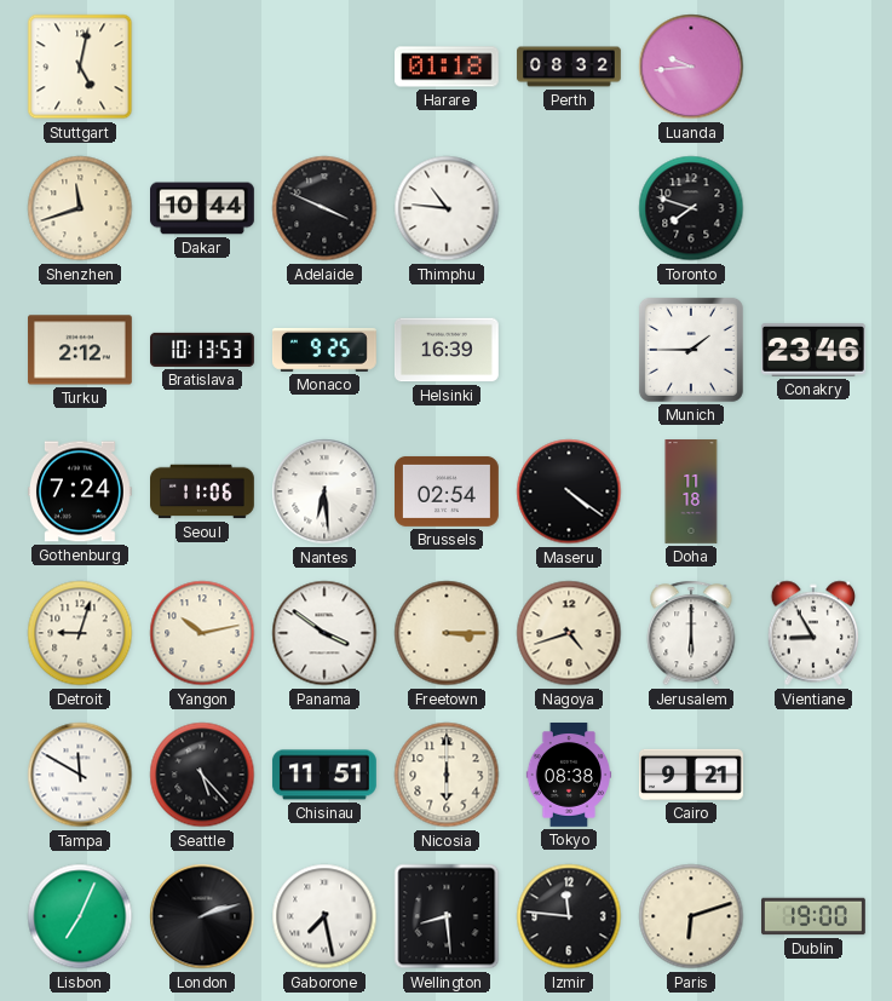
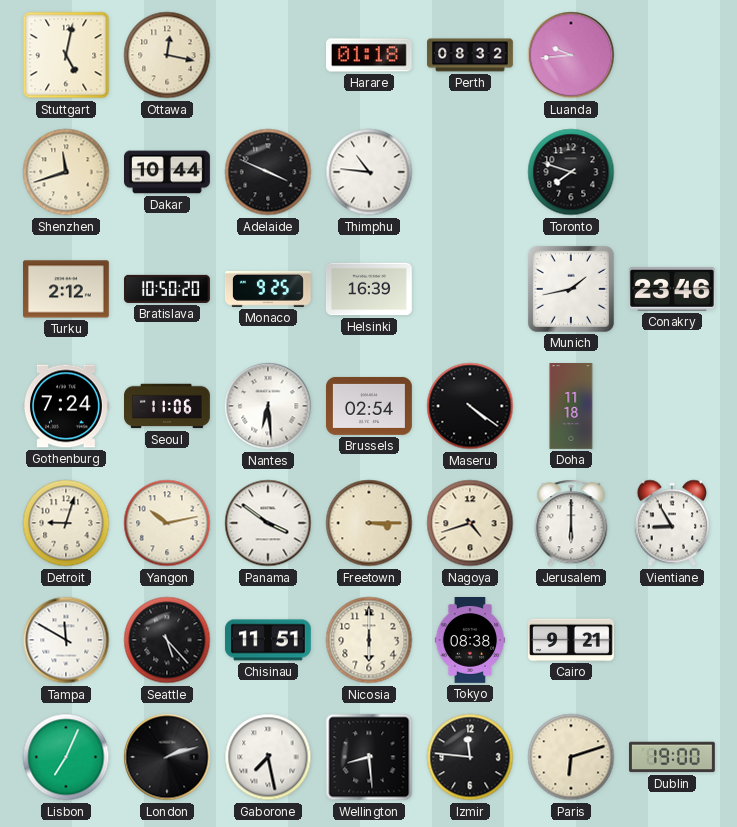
Ottawa: none -> 12:17
Bratislava: 10:13 -> 10:50
Munich: 1:45 -> 1:43
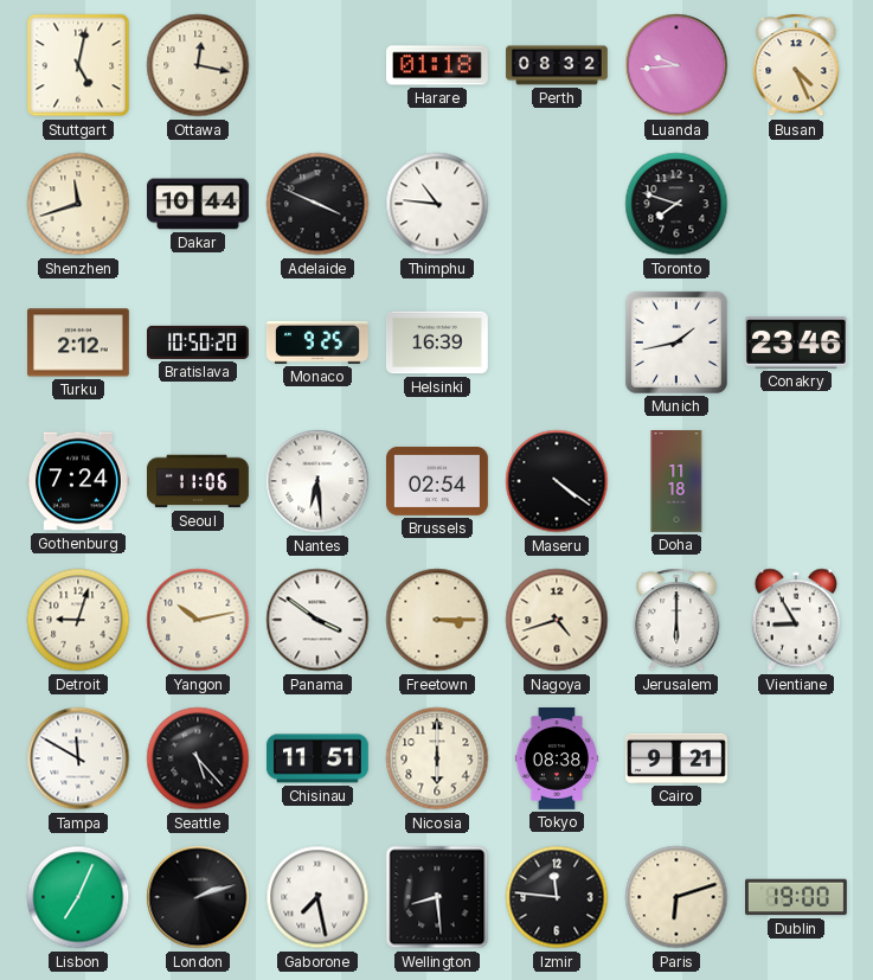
Busan: none -> 4:26
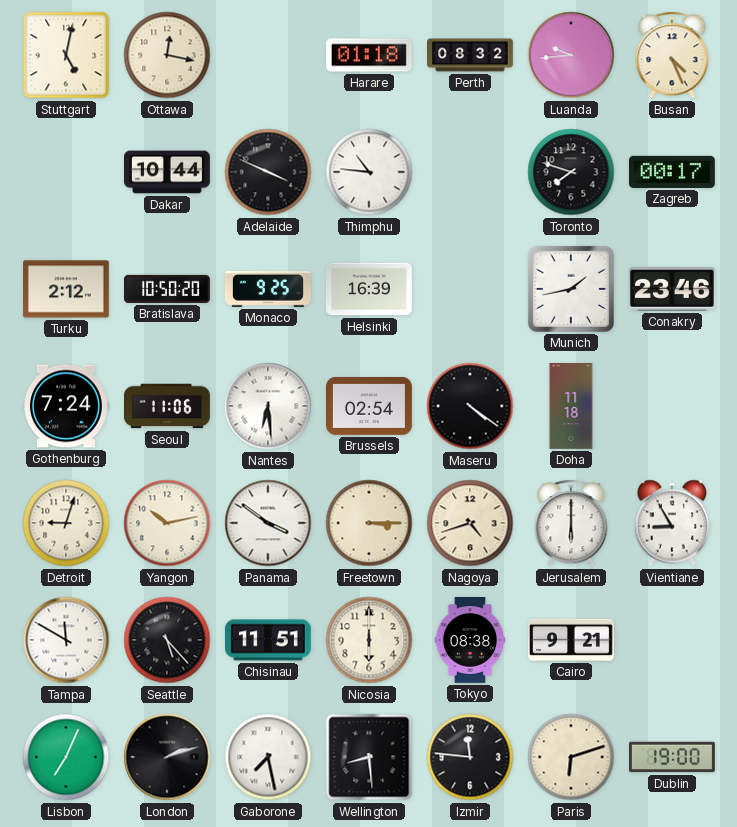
Shenzhen: 11:42 -> none
Zagreb: none -> 00:17
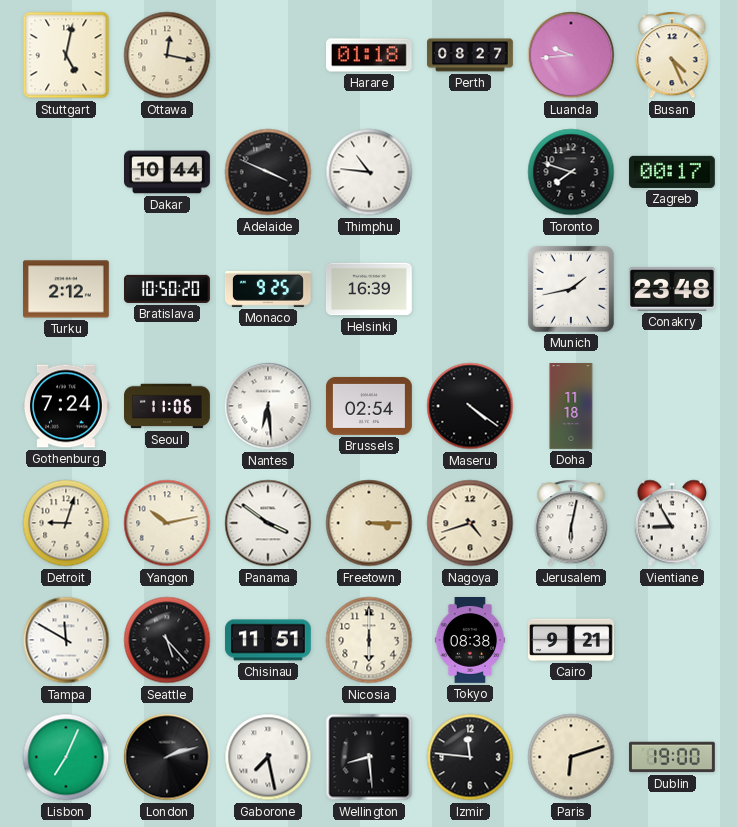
Perth: 08:32 -> 08:27
Conakry: 23:46 -> 23:48
Jerusalem: 6:00 -> 6:02
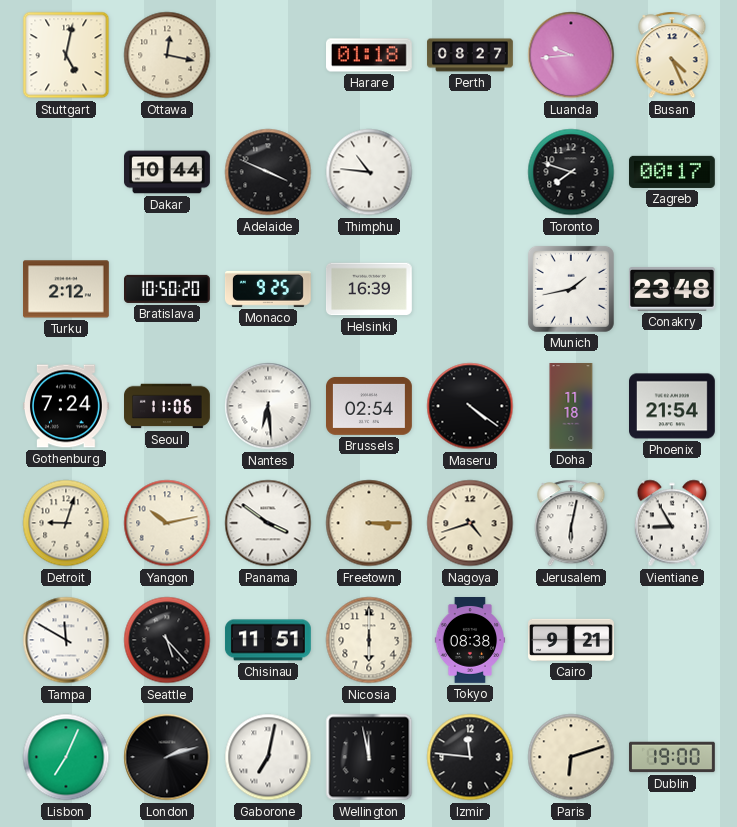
Phoenix: none -> 21:54
Gaborone: 7:28 -> 7:02
Wellington: 8:29 -> 11:58
